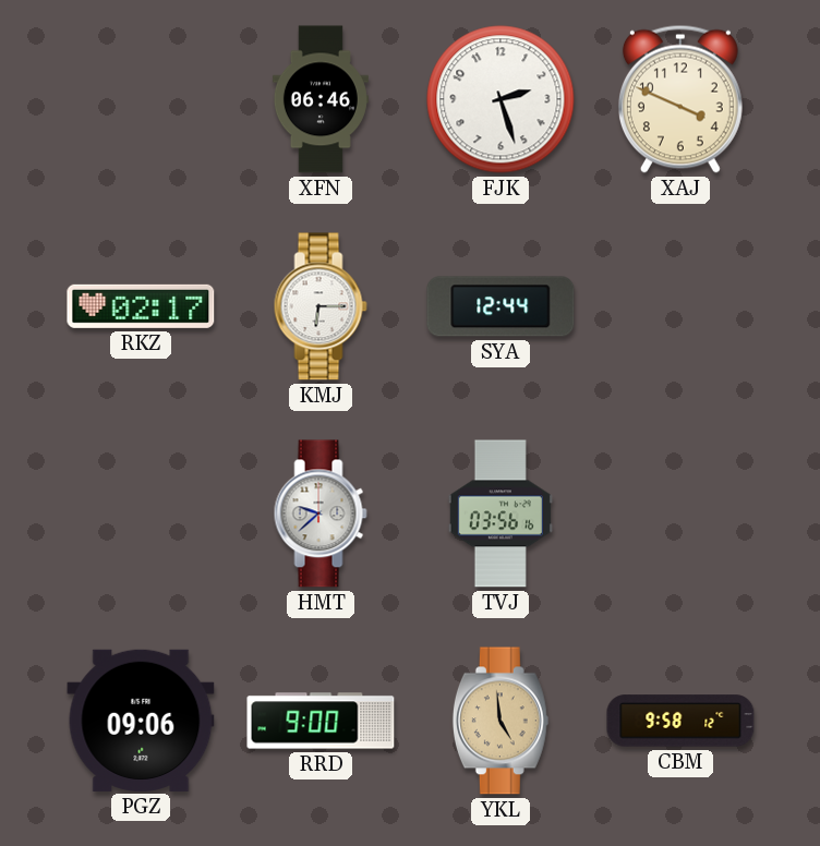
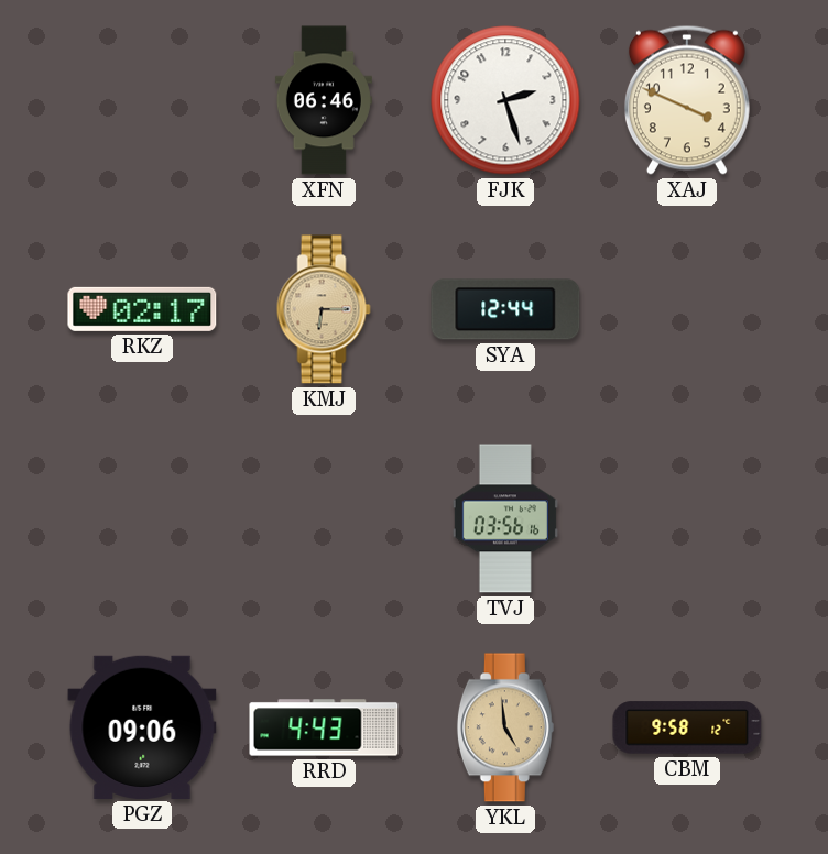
KMJ dial: white -> champagne
HMT: 9:38 -> none
RRD: 9:00 -> 4:43
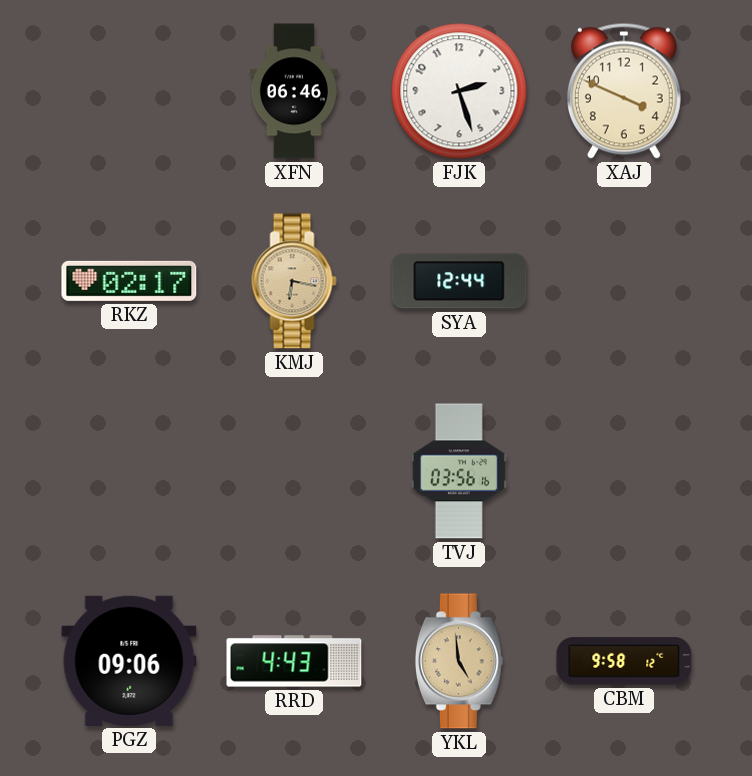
KMJ: 6:15 -> 6:17
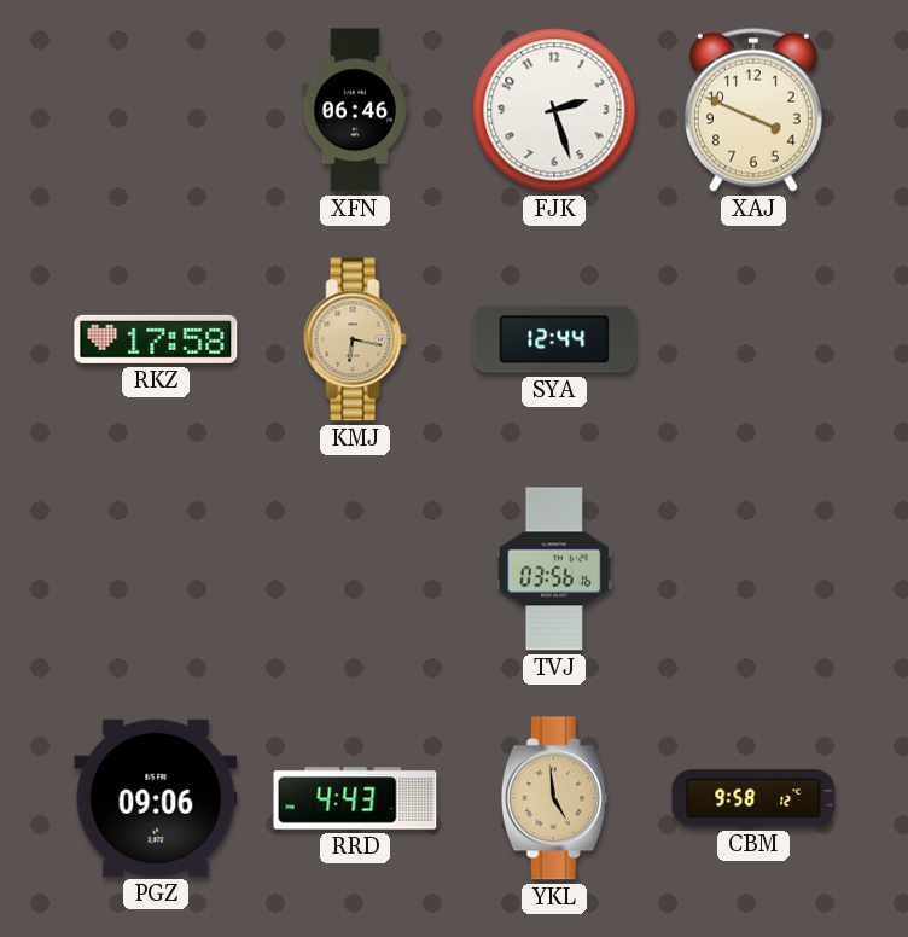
RKZ: 02:17 -> 17:58
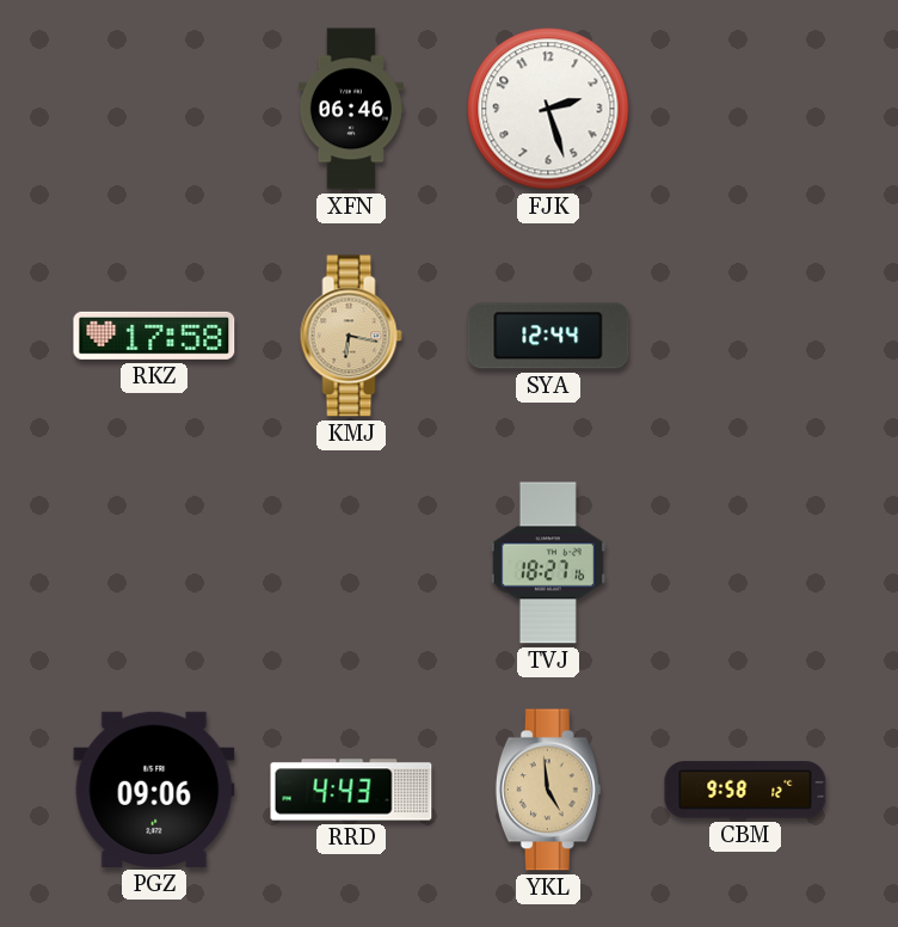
XAJ: 3:49 -> none
TVJ: 03:56 -> 18:27
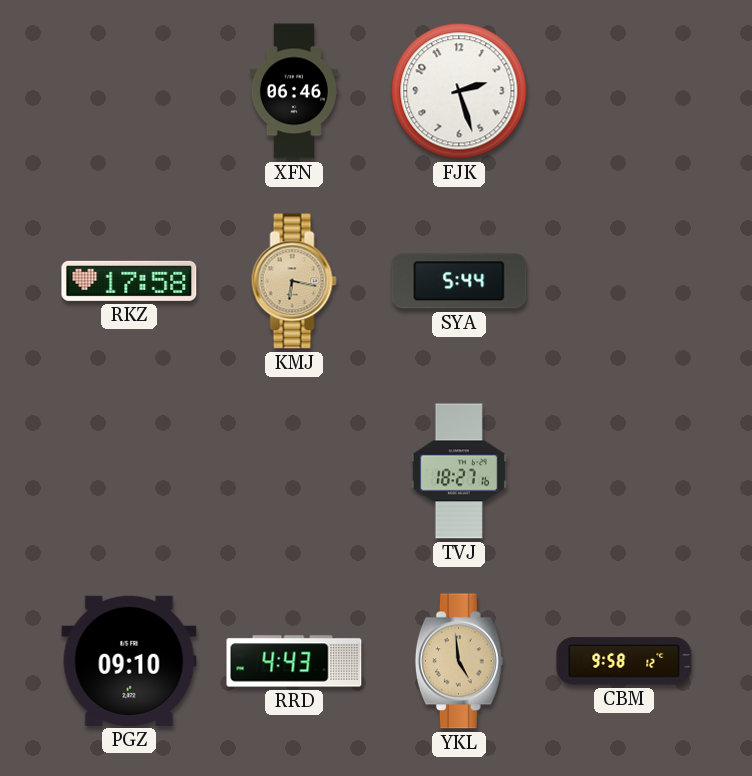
SYA: 12:44 -> 5:44
PGZ: 09:06 -> 09:10
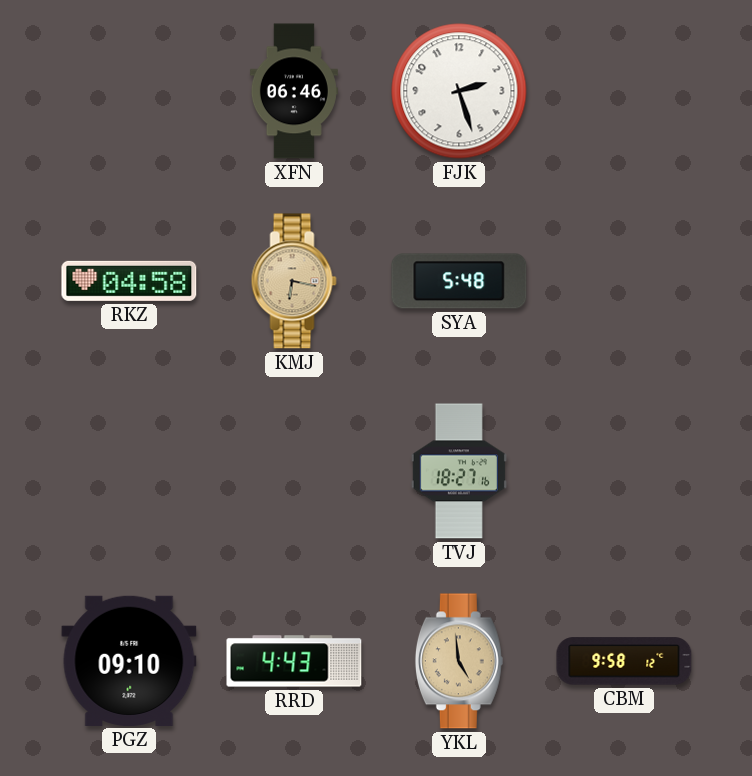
RKZ: 17:58 -> 04:58
SYA: 5:44 -> 5:48
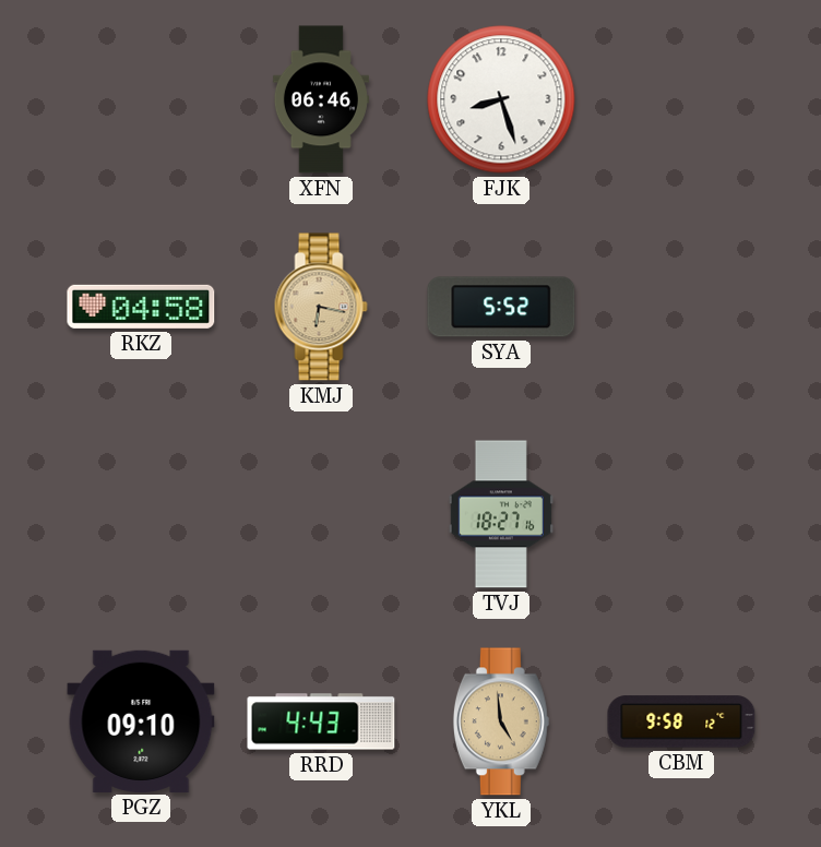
FJK: 2:27 -> 8:27
SYA: 5:48 -> 5:52
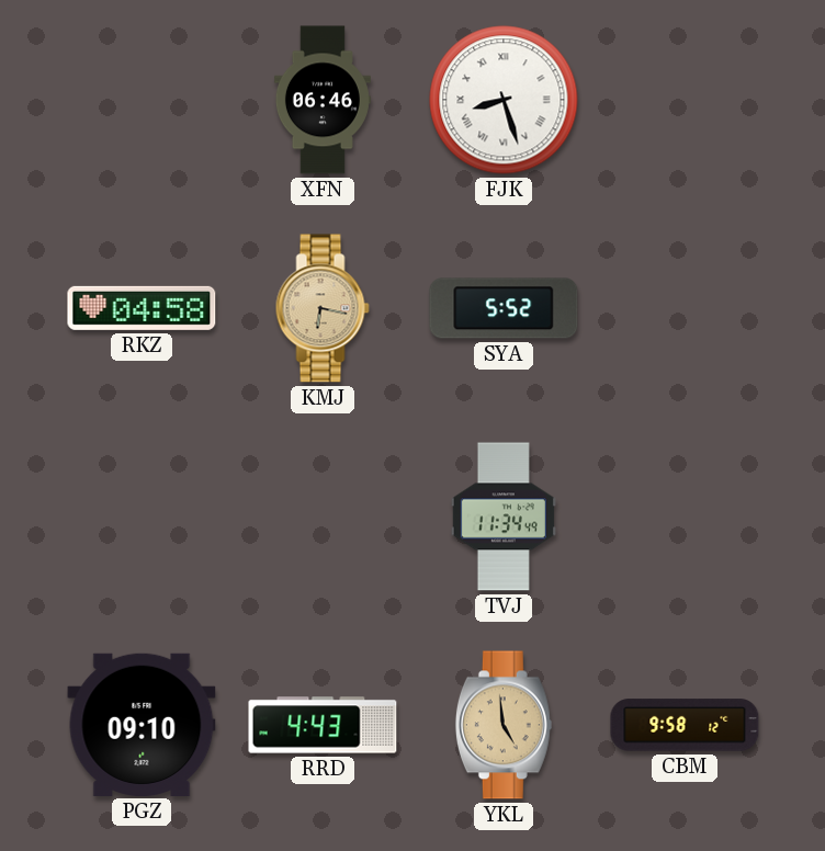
FJK numerals: Arabic -> Roman
TVJ: 18:27 -> 11:34
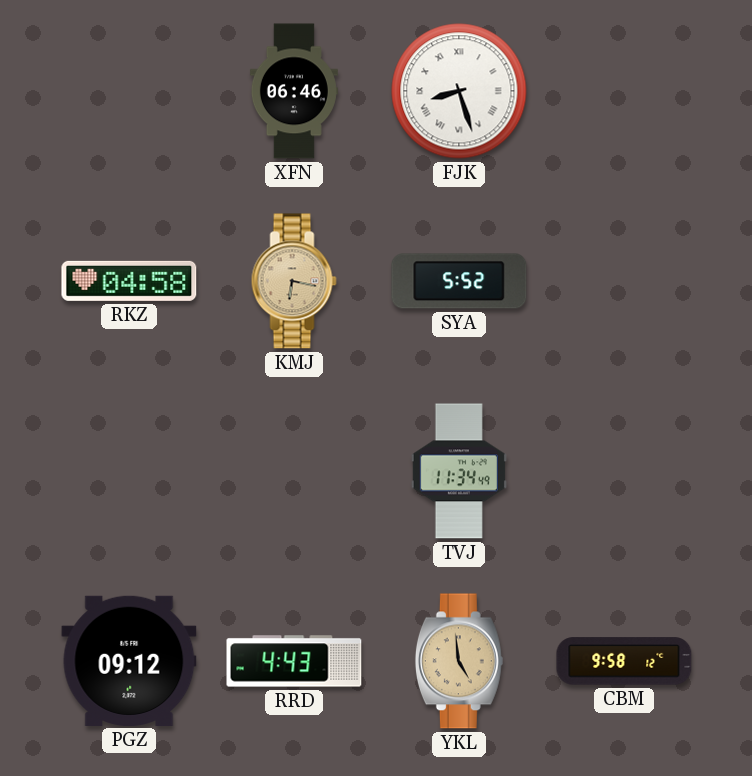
PGZ: 09:10 -> 09:12
